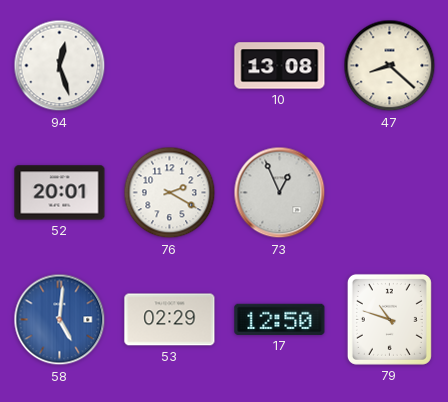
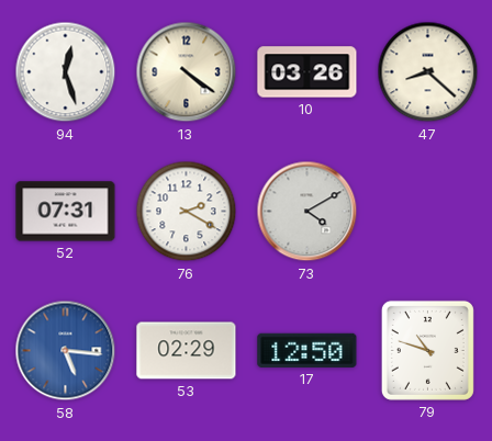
13: none -> 4:21
10: 13:08 -> 03:26
52: 20:01 -> 07:31
73: 12:56 -> 4:10
58: 5:01 -> 5:16
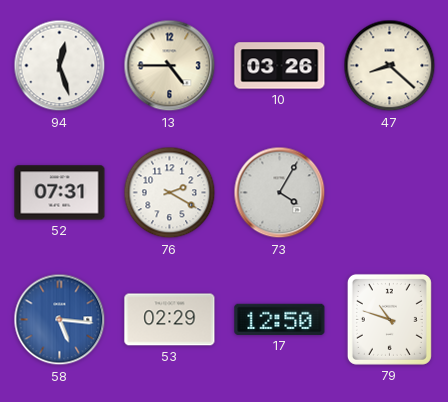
13: 4:21 -> 4:45
73: 4:10 -> 4:05
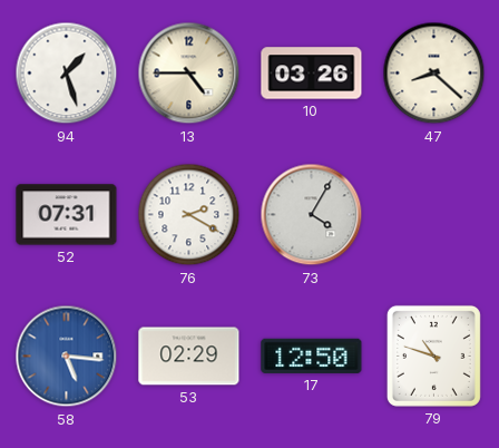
94: 12:27 -> 1:27
